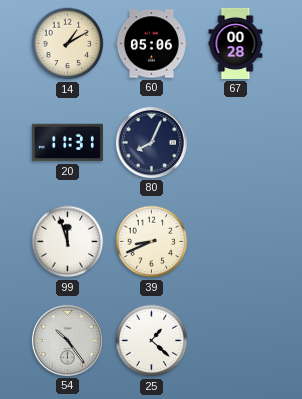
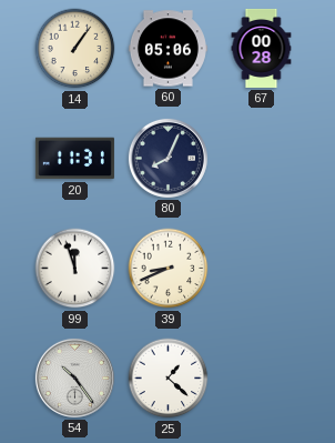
14: 1:10 -> 1:06
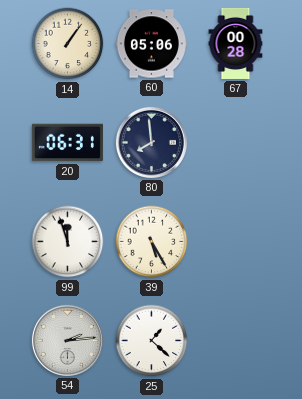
20: 11:31 -> 06:31
80: 8:04 -> 7:59
39: 8:41 -> 5:25
54: 10:24 -> 2:14
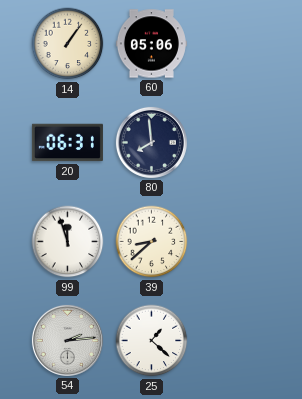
67: 00:28 -> none
39: 5:25 -> 8:38
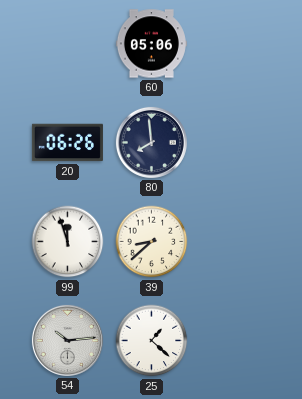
14: 1:06 -> none
20: 06:31 -> 06:26
54: 2:14 -> 10:14
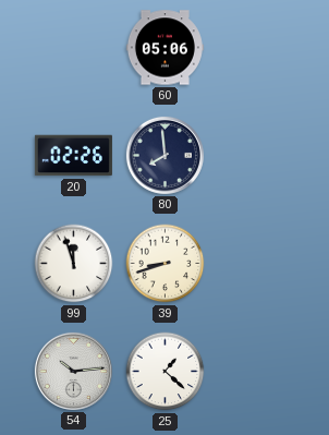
20: 06:26 -> 02:26
39: 8:38 -> 8:42
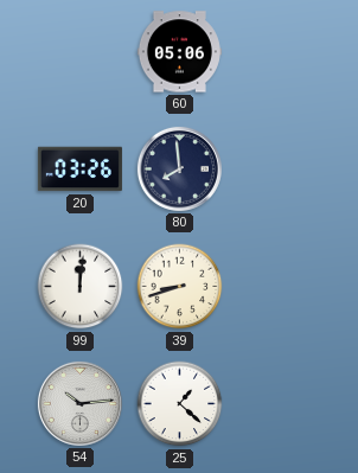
20: 02:26 -> 03:26
99: 11:57 -> 12:01
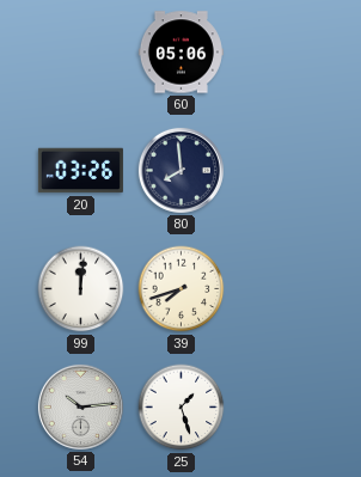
39: 8:42 -> 7:42
25: 1:22 -> 1:27
